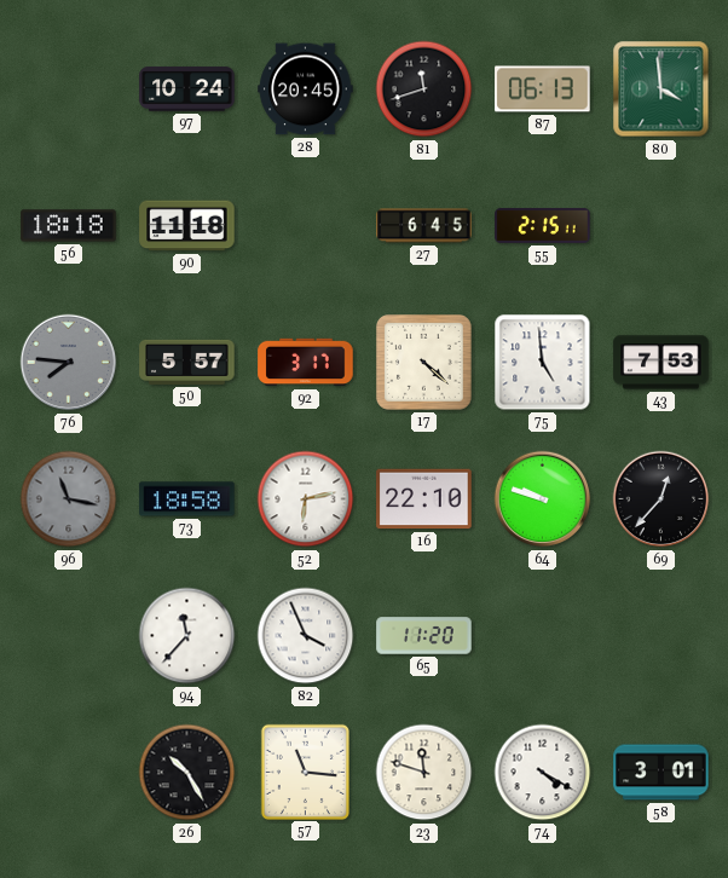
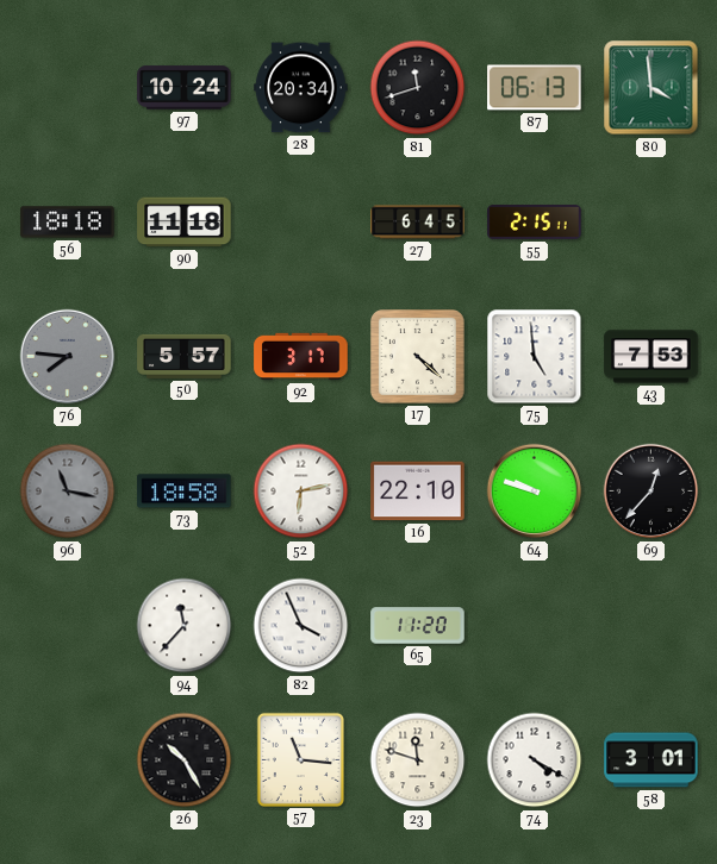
28: 20:45 -> 20:34
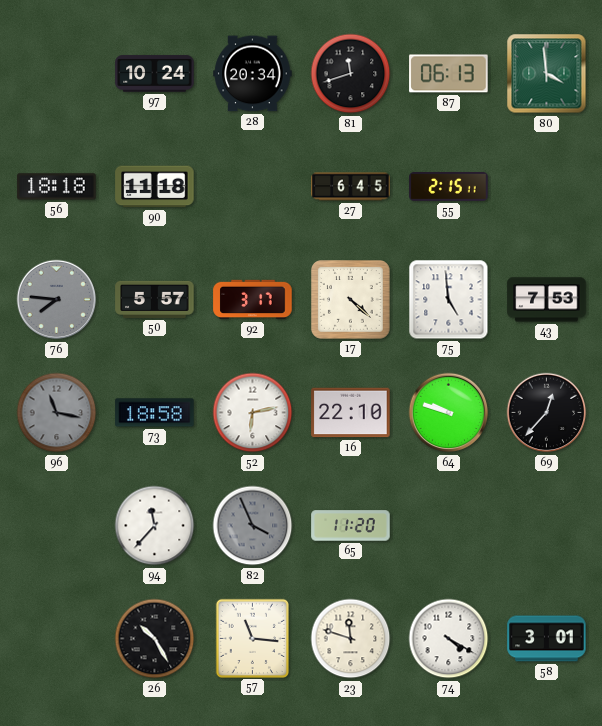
82 dial: white -> grey
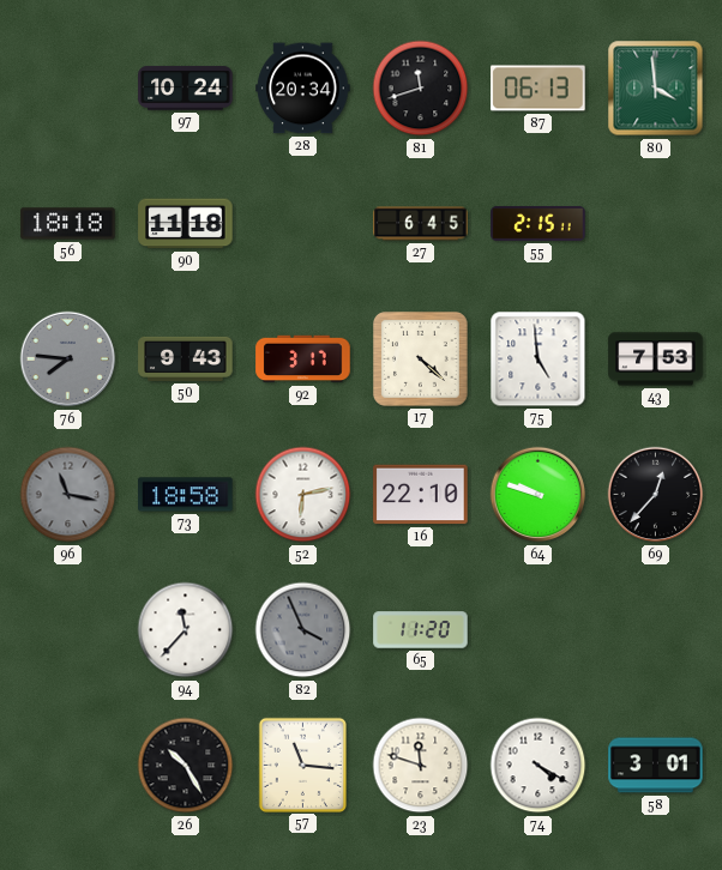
50: 5:57 -> 9:43
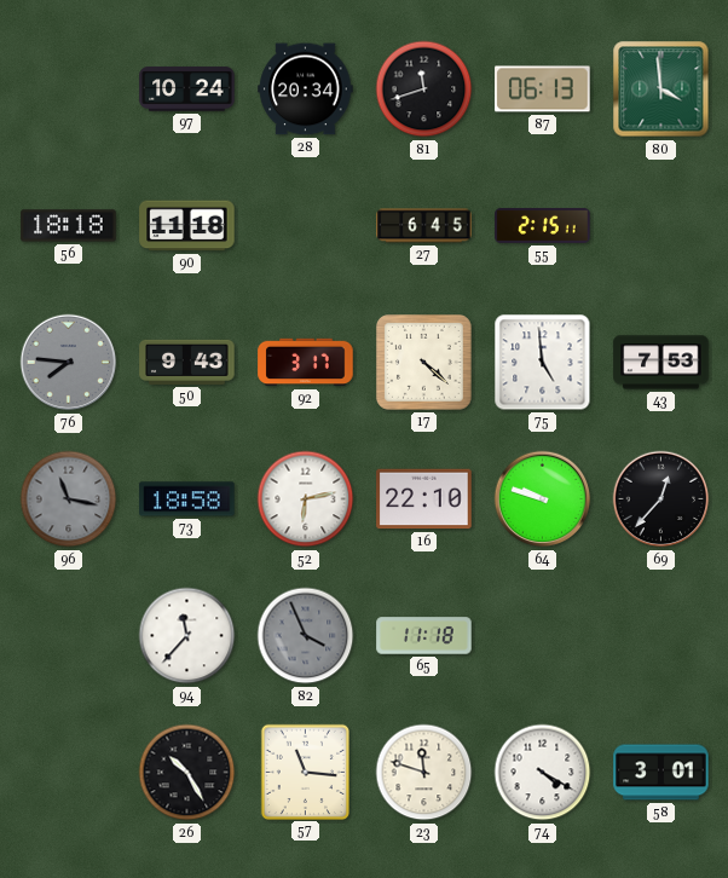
65: 11:20 -> 11:18
